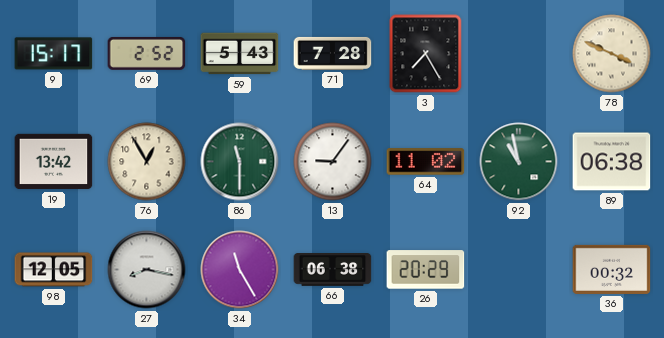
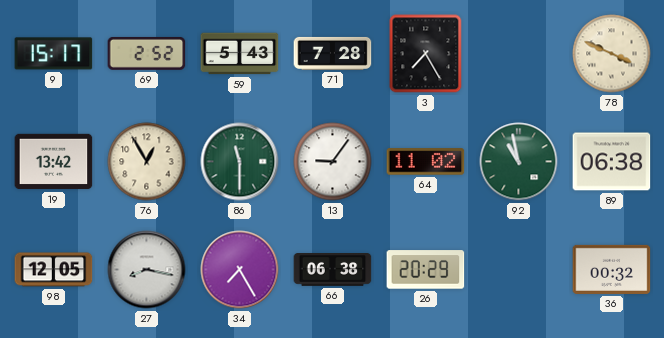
34: 11:25 -> 7:25
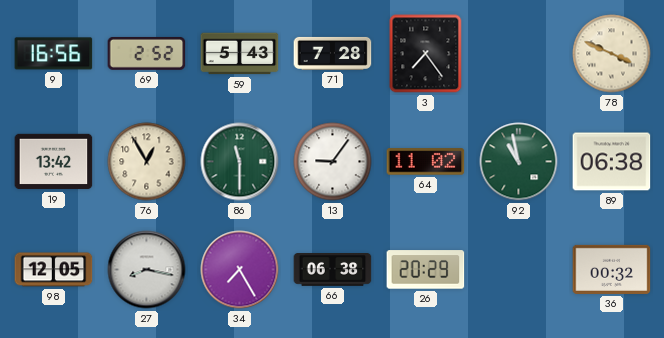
9: 15:17 -> 16:56
3: 7:25 -> 7:24
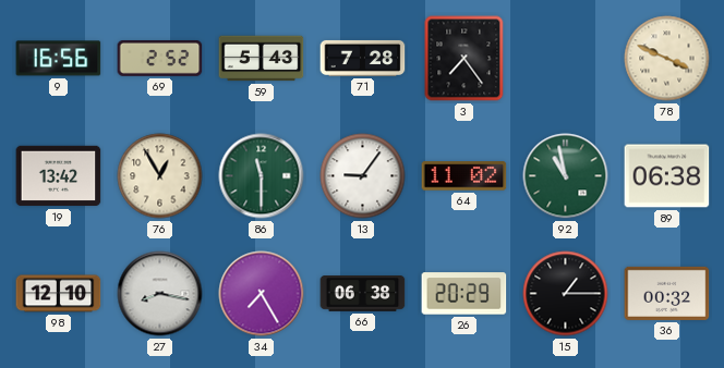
98: 12:05 -> 12:10
15: none -> 1:15
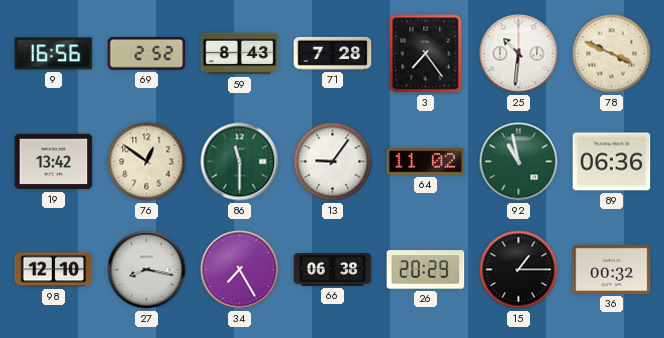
59: 5:43 -> 8:43
25: none -> 10:31
76: 12:55 -> 12:51
89: 06:38 -> 06:36
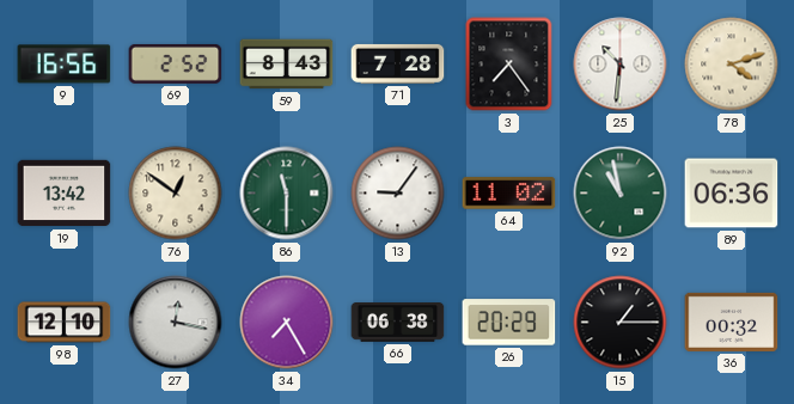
78: 3:49 -> 4:12
27: 8:17 -> 12:17
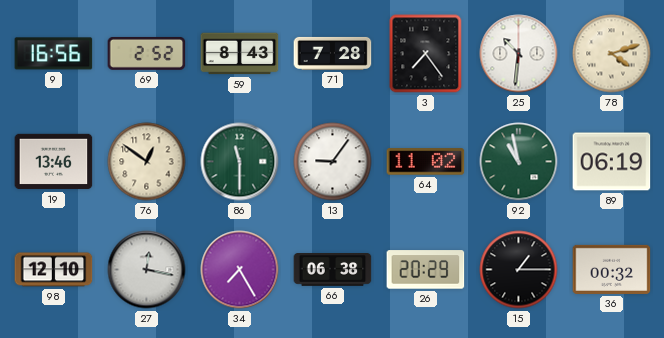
19: 13:42 -> 13:46
89: 06:36 -> 06:19
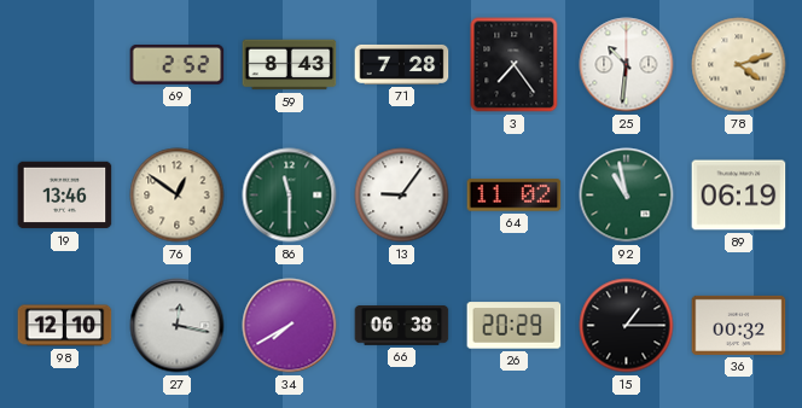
9: 16:56 -> none
34: 7:25 -> 7:40
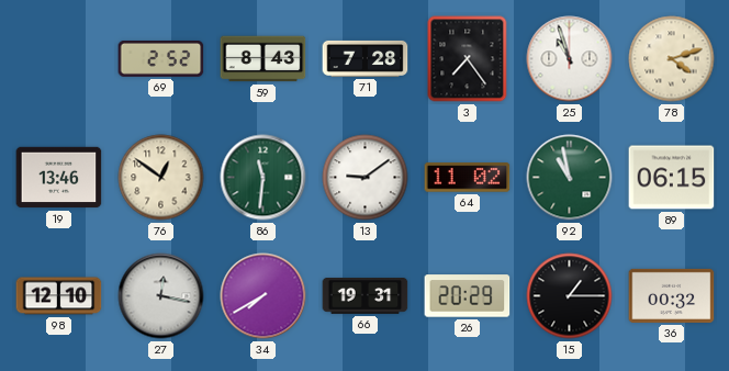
25: 10:31 -> 10:57
86: 11:30 -> 11:31
13: 9:06 -> 9:09
89: 06:19 -> 06:15
66: 06:38 -> 19:31
